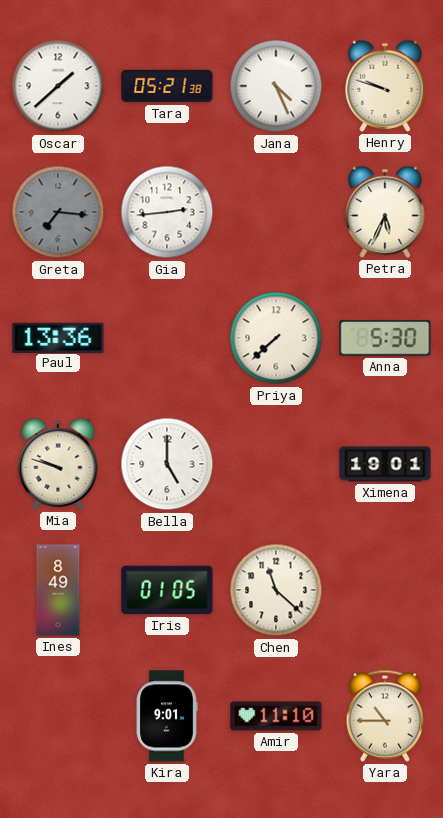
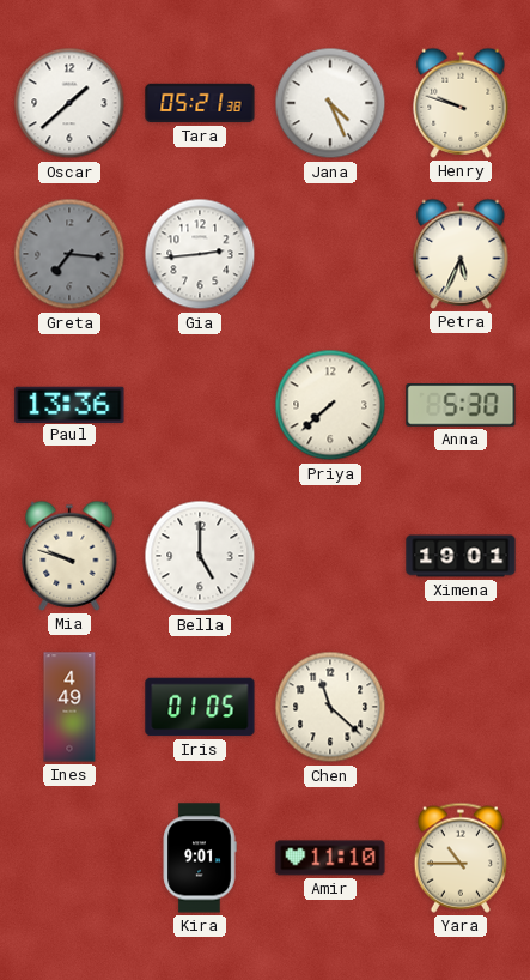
Ines: 8:49 -> 4:49
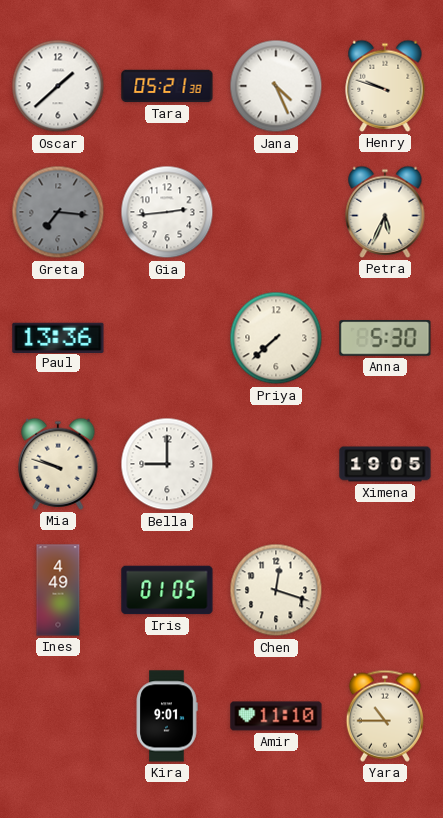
Bella: 5:00 -> 9:00
Ximena: 19:01 -> 19:05
Chen: 11:22 -> 12:18
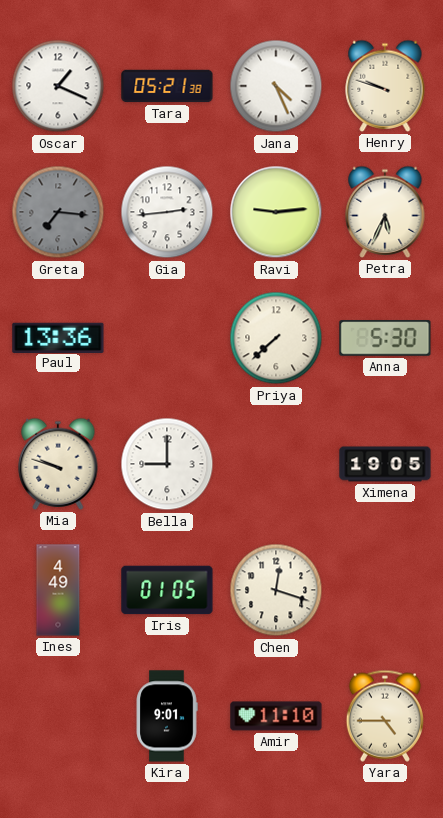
Oscar: 1:38 -> 1:19
Ravi: none -> 9:14
Yara: 10:45 -> 4:45
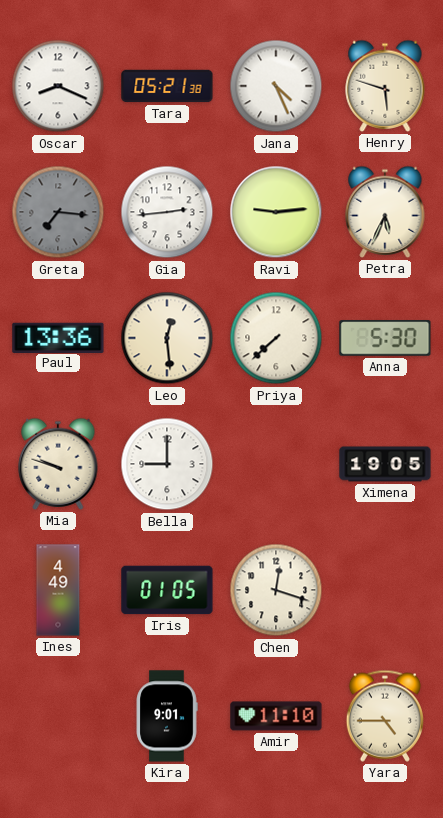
Oscar: 1:19 -> 8:19
Henry: 9:48 -> 5:48
Leo: none -> 12:29
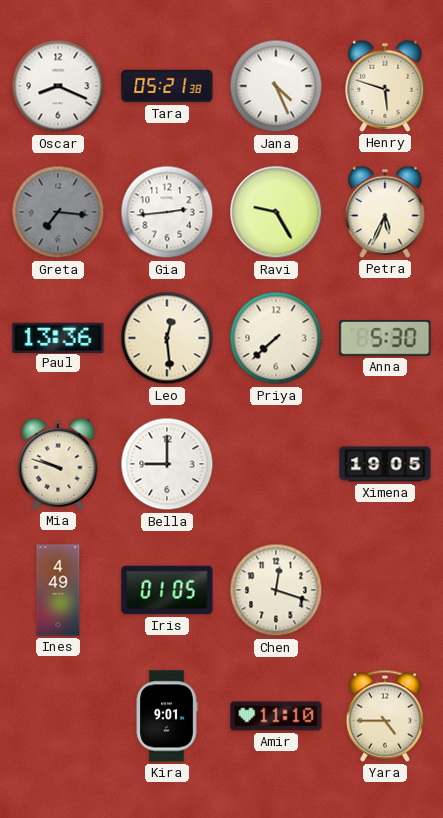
Ravi: 9:14 -> 9:25
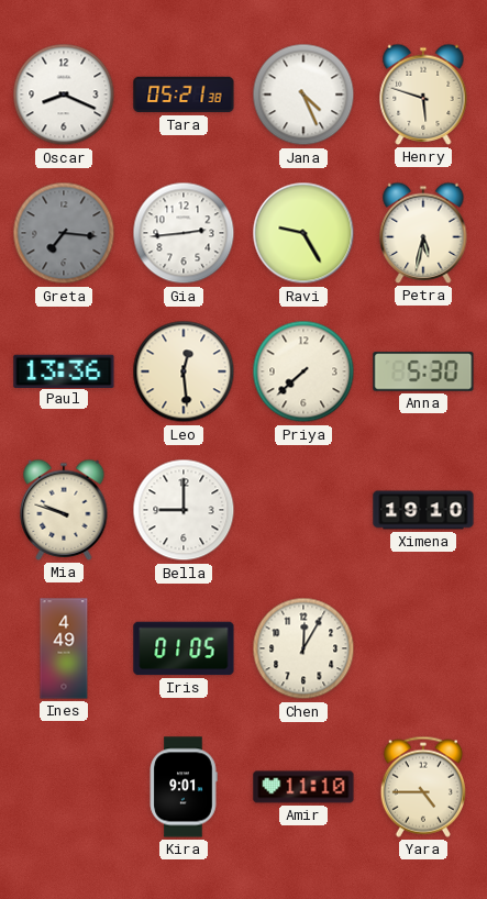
Petra: 5:34 -> 5:32
Ximena: 19:05 -> 19:10
Chen: 12:18 -> 12:05
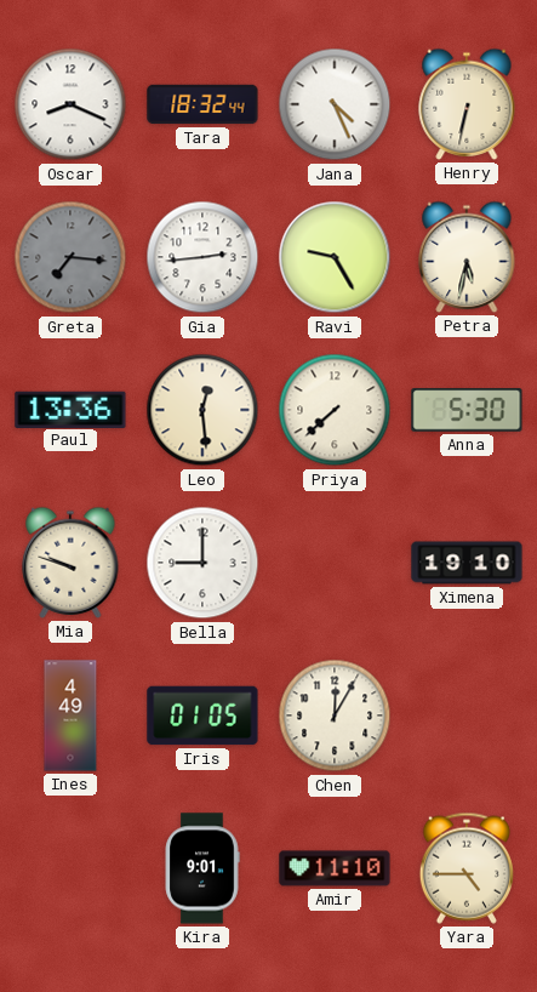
Tara: 05:21 -> 18:32
Henry: 5:48 -> 6:32
